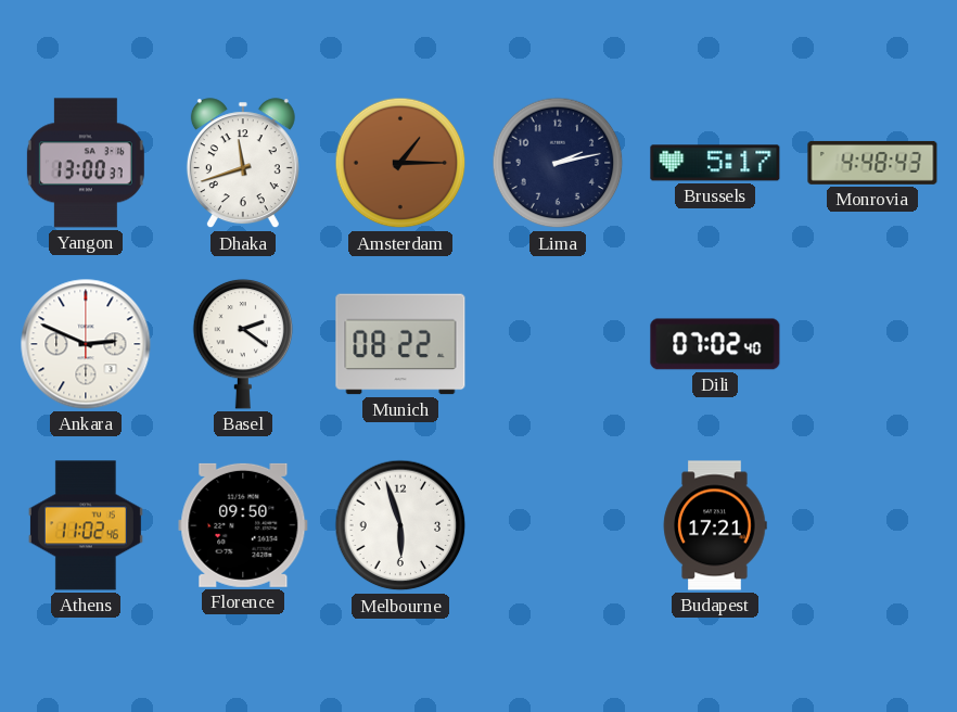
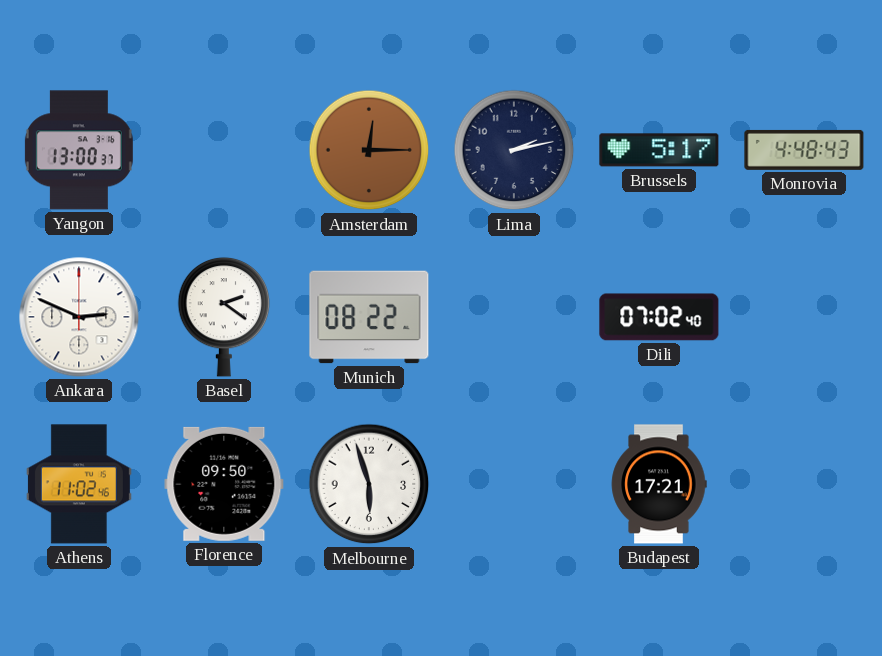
Dhaka: 11:42 -> none
Amsterdam: 1:15 -> 12:15
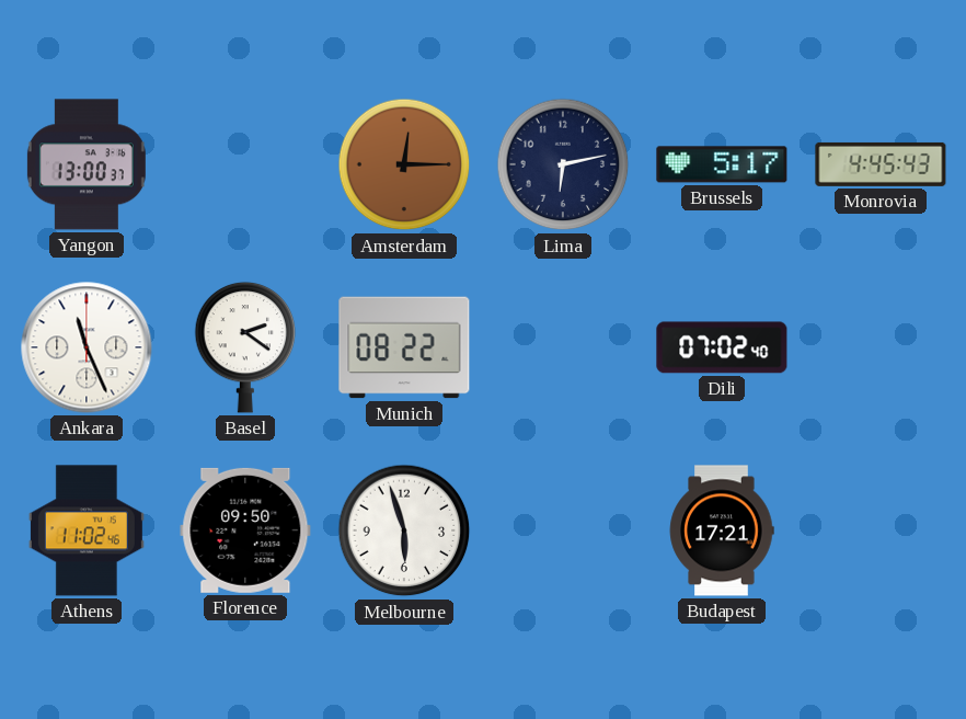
Lima: 2:13 -> 6:13
Monrovia: 4:48 -> 4:45
Ankara: 2:49 -> 11:26
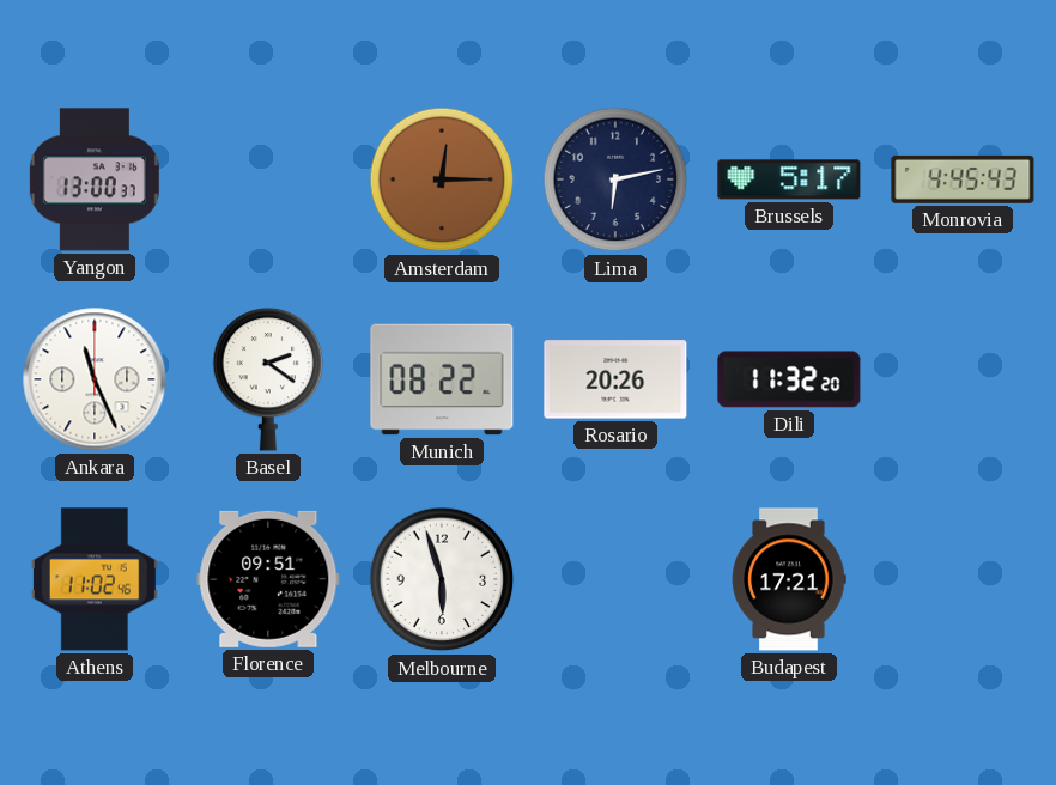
Rosario: none -> 20:26
Dili: 07:02 -> 11:32
Florence: 09:50 -> 09:51
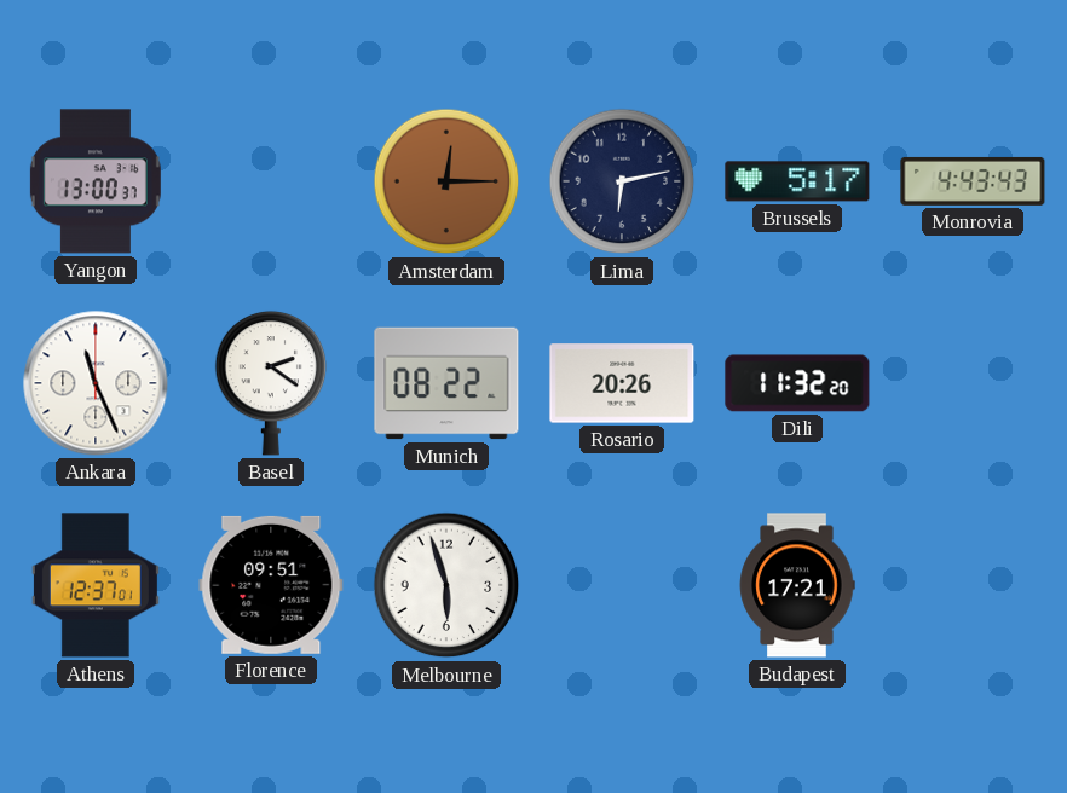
Monrovia: 4:45 -> 4:43
Athens: 11:02 -> 12:37
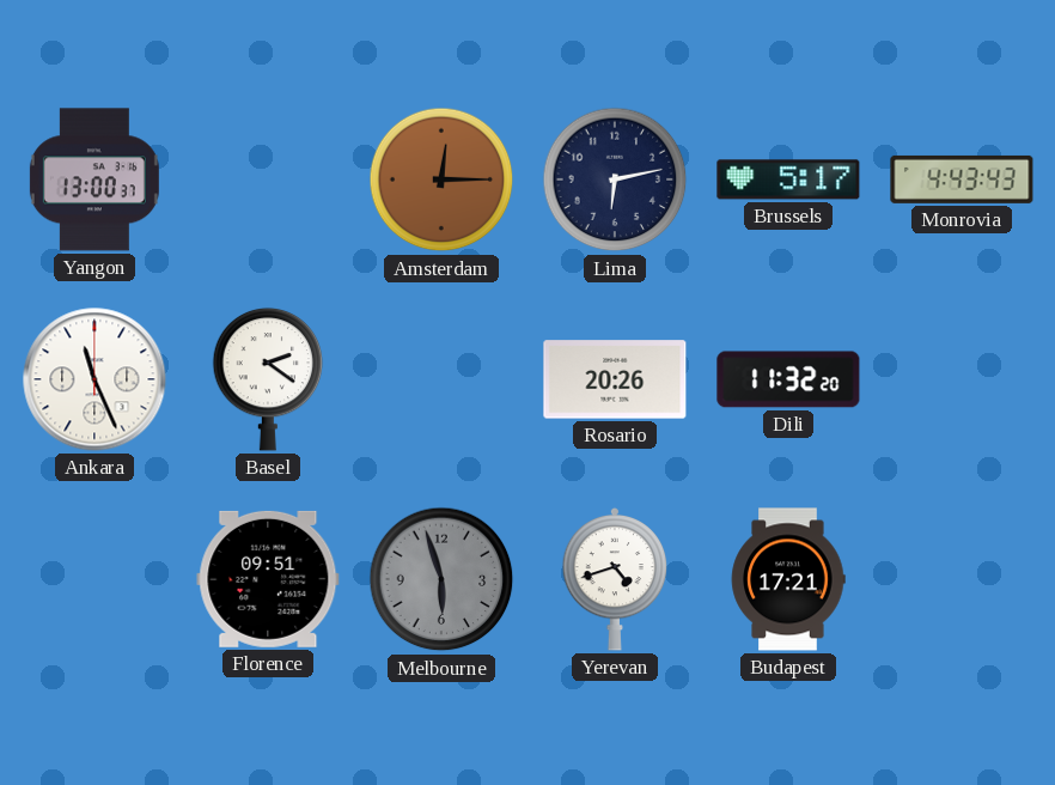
Munich: 08:22 -> none
Athens: 12:37 -> none
Melbourne dial: white -> grey
Yerevan: none -> 4:42
